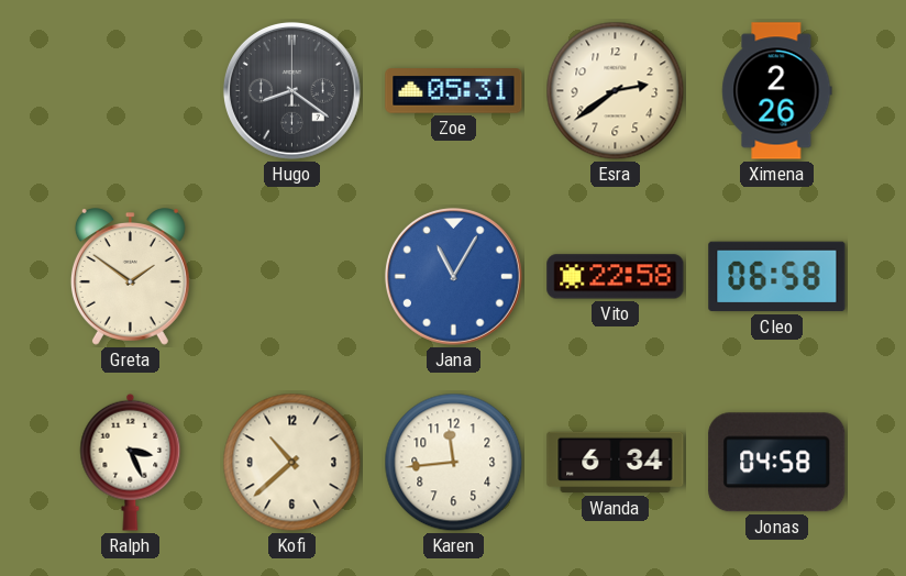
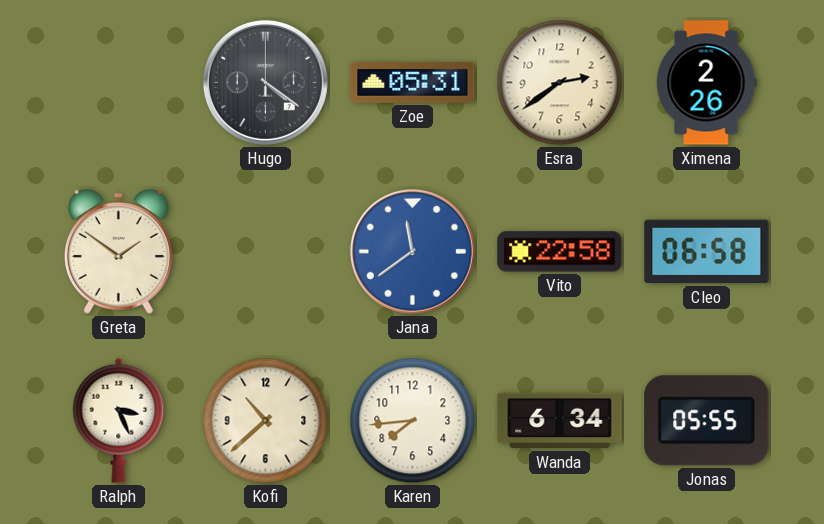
Hugo: 8:21 -> 4:21
Jana: 11:05 -> 11:39
Karen: 11:44 -> 7:44
Jonas: 04:58 -> 05:55
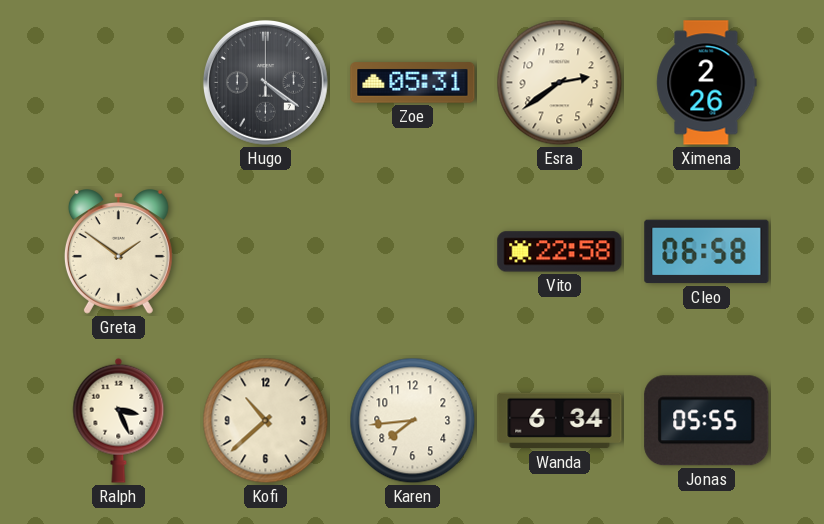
Jana: 11:39 -> none
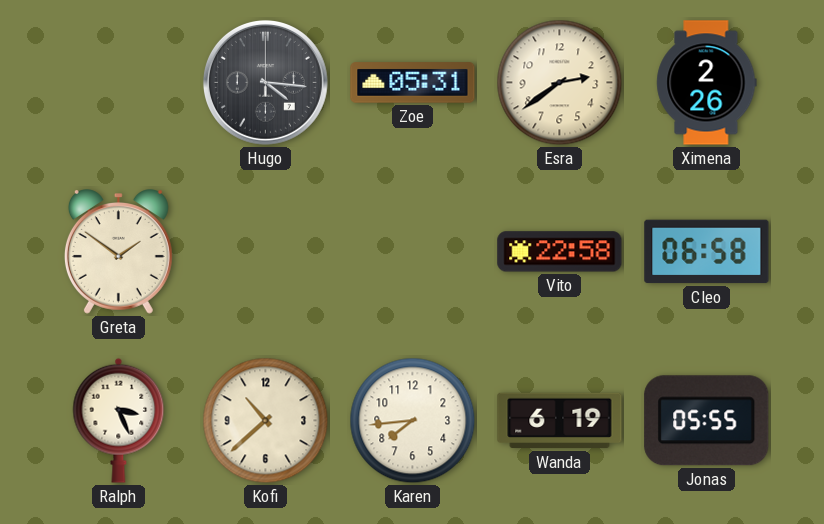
Hugo: 4:21 -> 4:16
Wanda: 6:34 -> 6:19
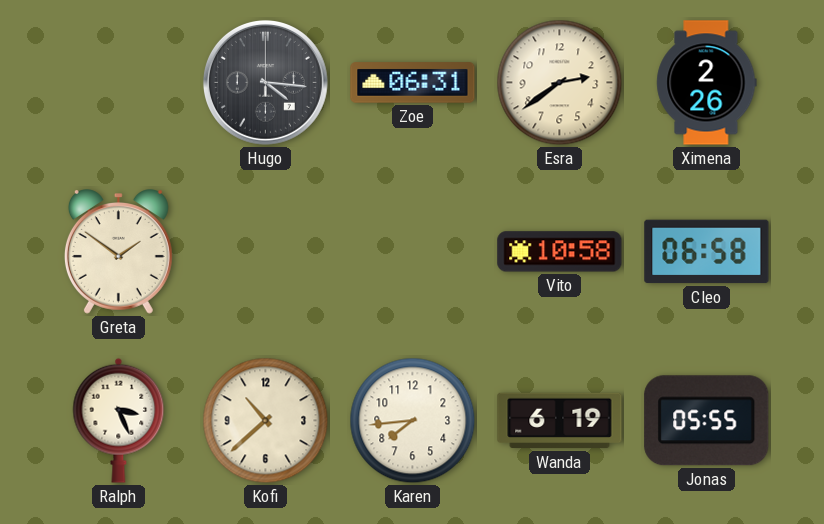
Zoe: 05:31 -> 06:31
Vito: 22:58 -> 10:58
